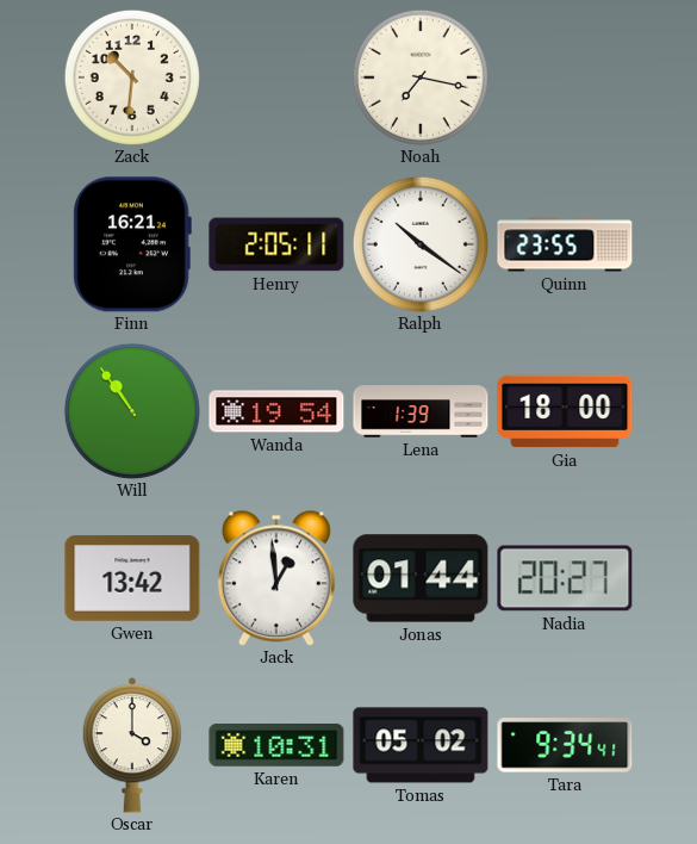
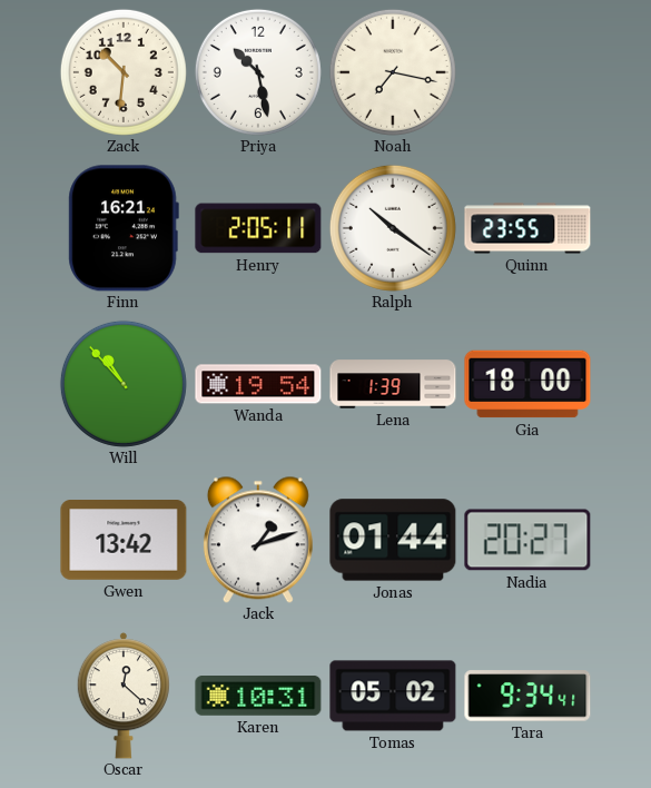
Priya: none -> 10:28
Will: 10:54 -> 10:53
Jack: 12:59 -> 1:12
Oscar: 4:00 -> 12:22
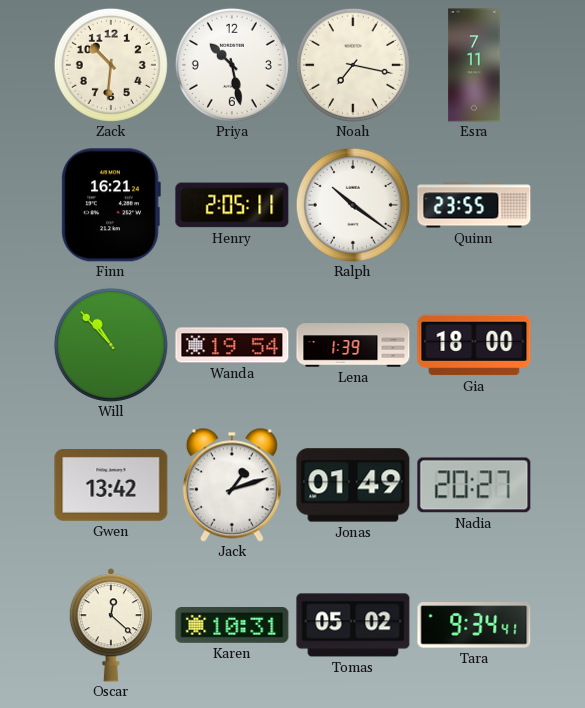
Esra: none -> 7:11
Jonas: 01:44 -> 01:49
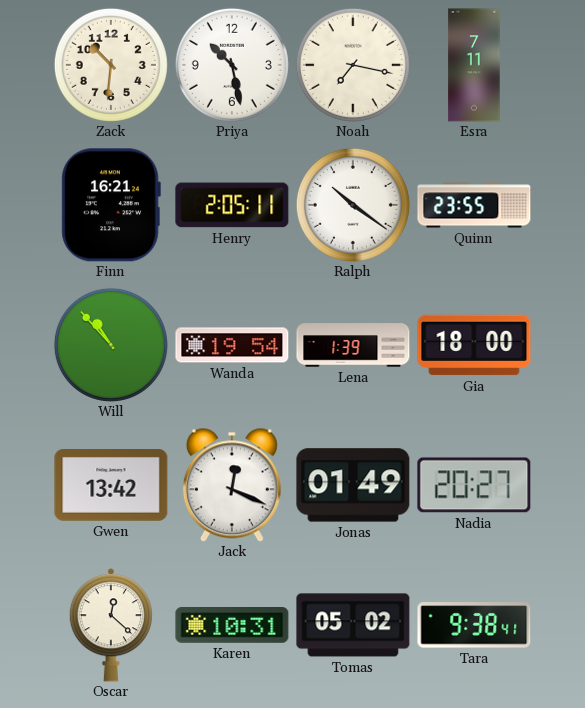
Jack: 1:12 -> 12:19
Tara: 9:34 -> 9:38
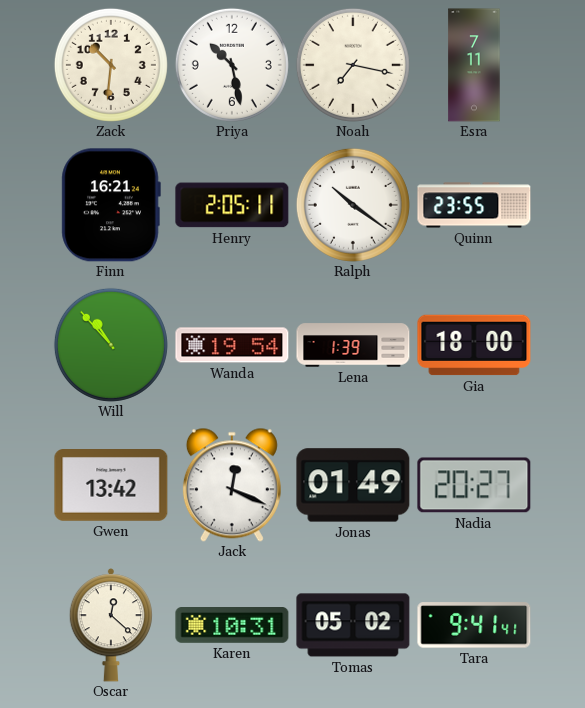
Tara: 9:38 -> 9:41
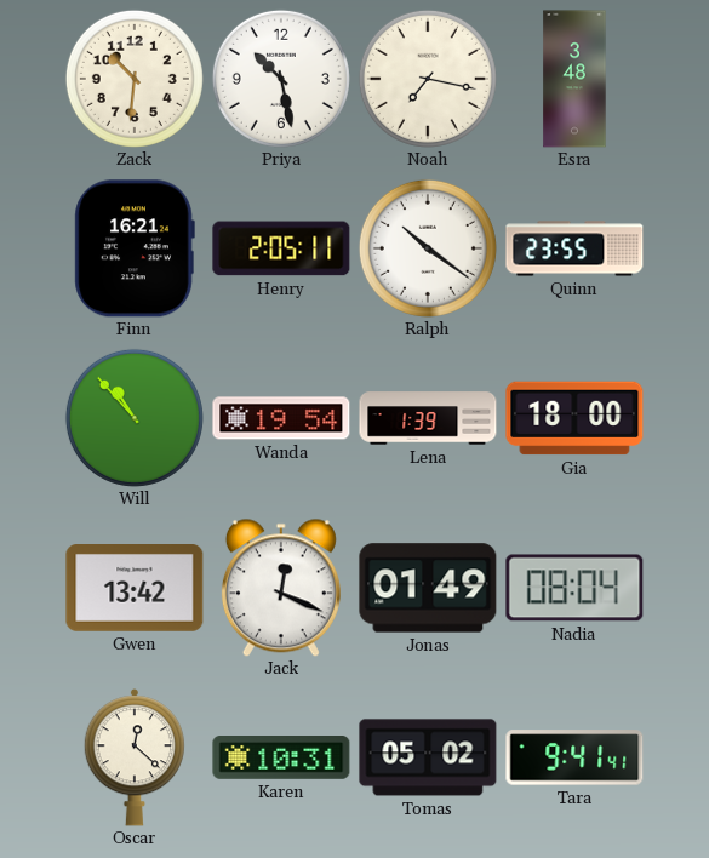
Esra: 7:11 -> 3:48
Nadia: 20:27 -> 08:04
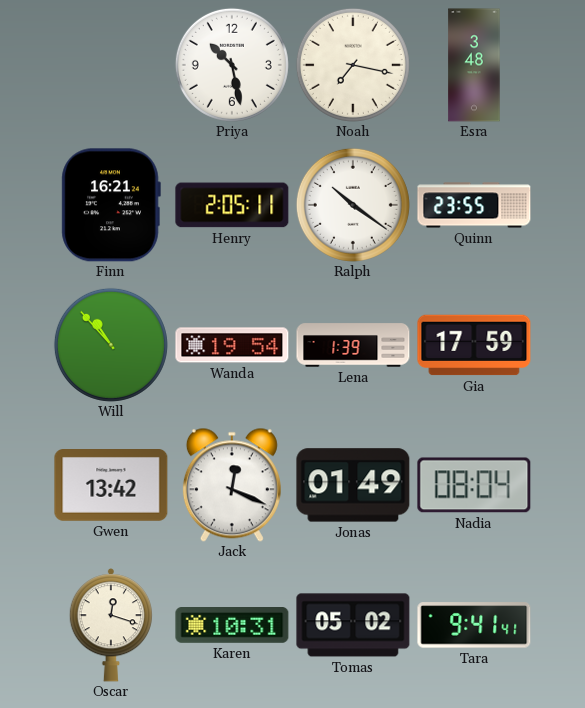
Zack: 10:31 -> none
Gia: 18:00 -> 17:59
Oscar: 12:22 -> 12:18
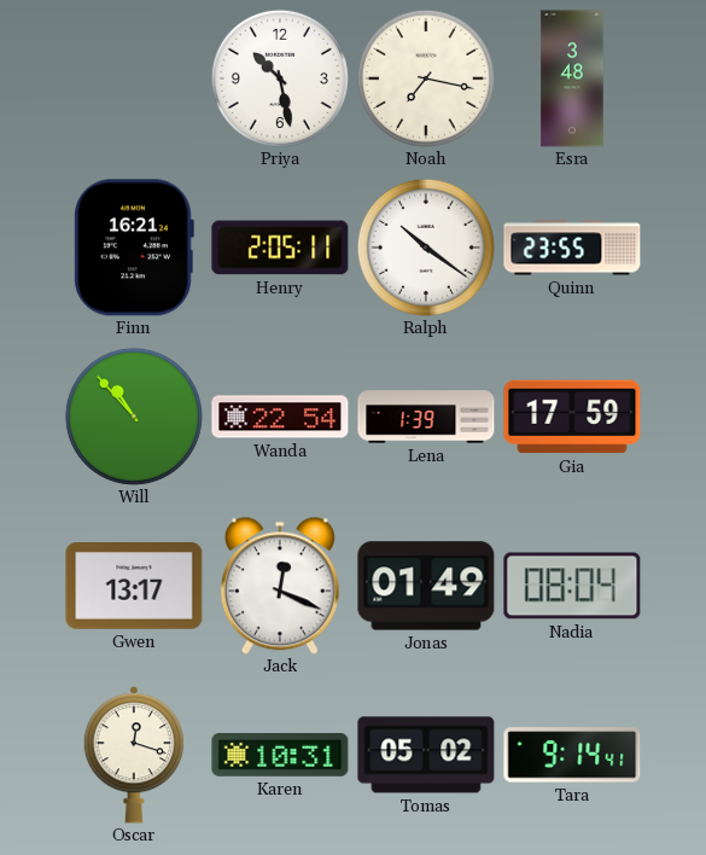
Wanda: 19:54 -> 22:54
Gwen: 13:42 -> 13:17
Tara: 9:41 -> 9:14
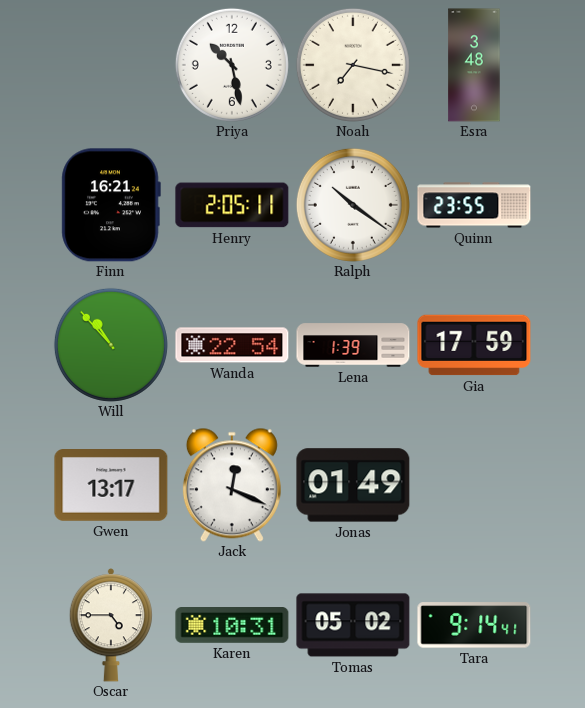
Nadia: 08:04 -> none
Oscar: 12:18 -> 4:45
